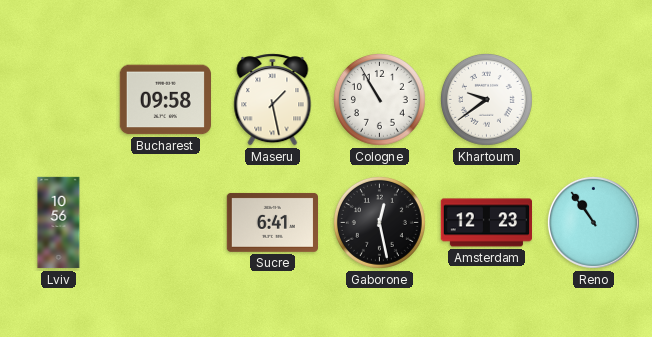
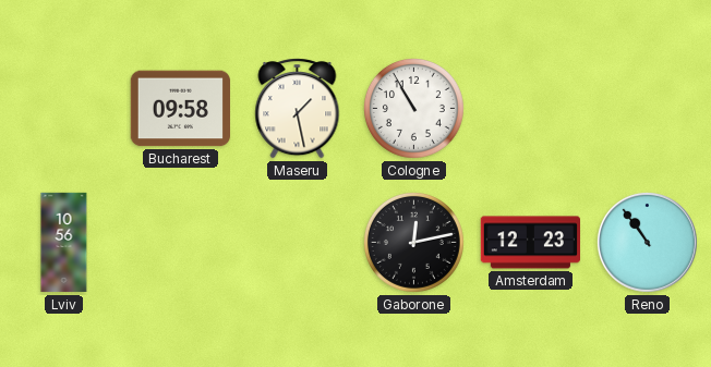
Khartoum: 9:39 -> none
Sucre: 6:41 -> none
Gaborone: 12:28 -> 12:13
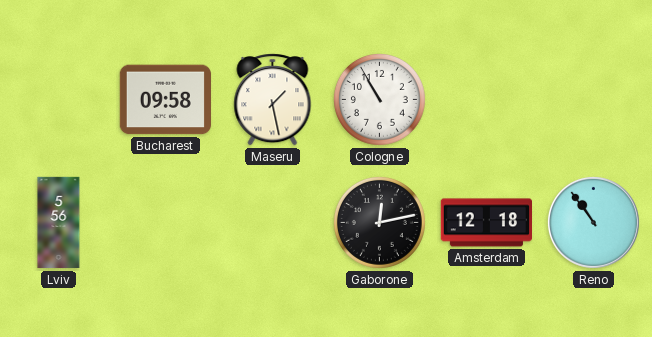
Lviv: 10:56 -> 5:56
Amsterdam: 12:23 -> 12:18
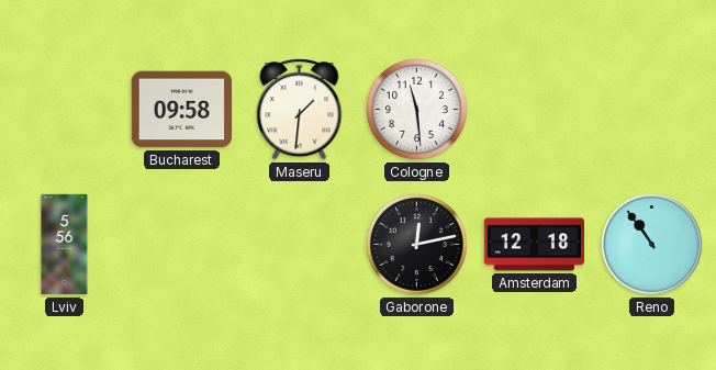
Maseru: 1:28 -> 1:31
Cologne: 10:55 -> 11:29
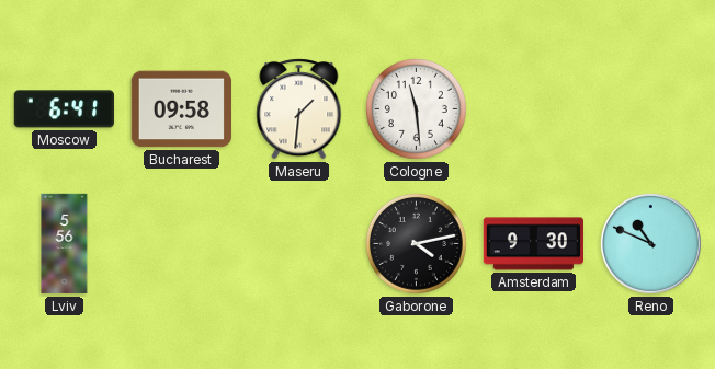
Moscow: none -> 6:41
Gaborone: 12:13 -> 4:13
Amsterdam: 12:18 -> 9:30
Reno: 10:54 -> 10:49
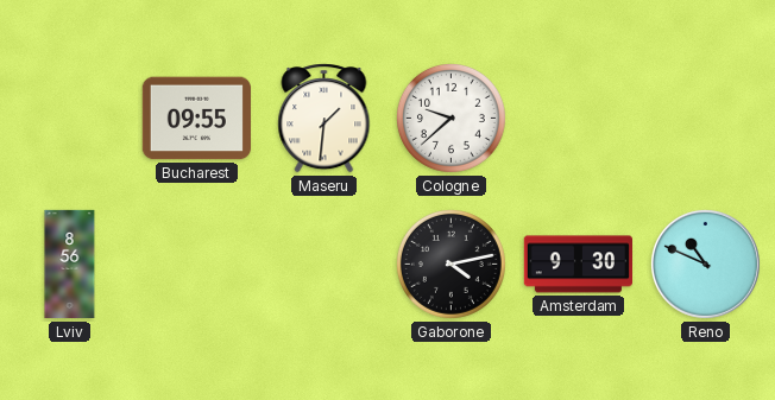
Moscow: 6:41 -> none
Bucharest: 09:58 -> 09:55
Cologne: 11:29 -> 9:38
Lviv: 5:56 -> 8:56
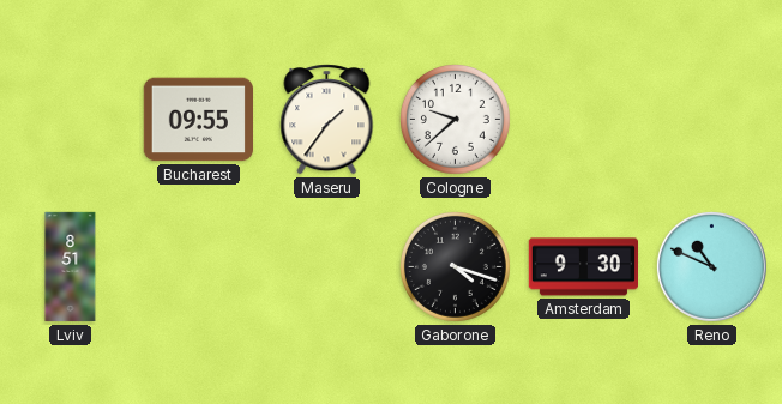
Maseru: 1:31 -> 1:36
Lviv: 8:56 -> 8:51
Gaborone: 4:13 -> 4:18
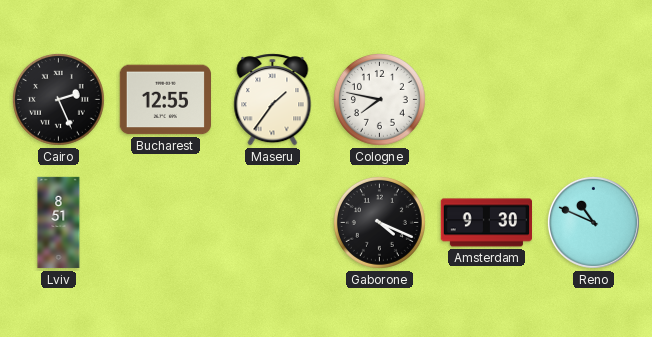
Cairo: none -> 2:26
Bucharest: 09:55 -> 12:55
Cologne: 9:38 -> 7:47
Gaborone: 4:18 -> 4:19
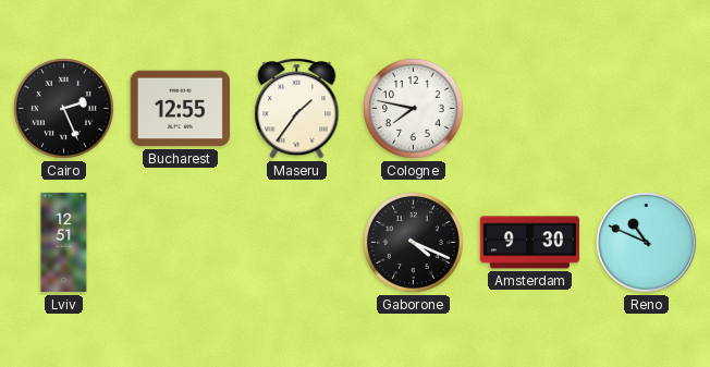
Lviv: 8:51 -> 12:51
